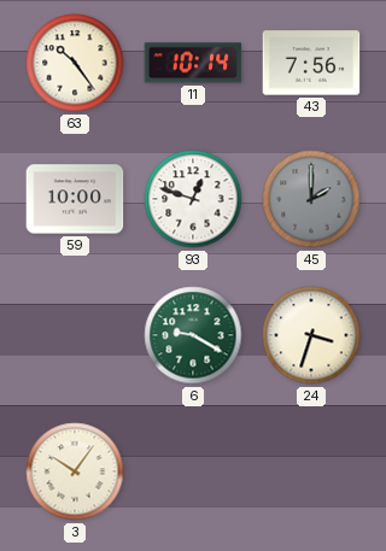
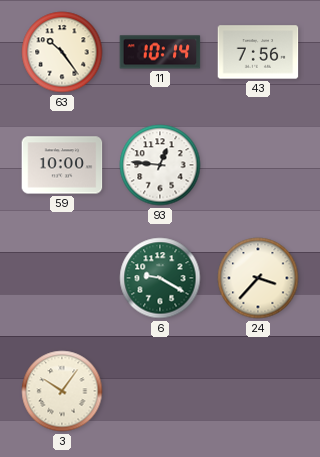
93: 12:48 -> 12:46
45: 2:00 -> none
24: 3:33 -> 3:37
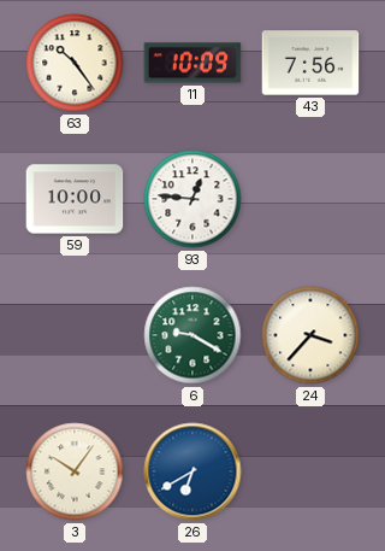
11: 10:14 -> 10:09
26: none -> 6:40
